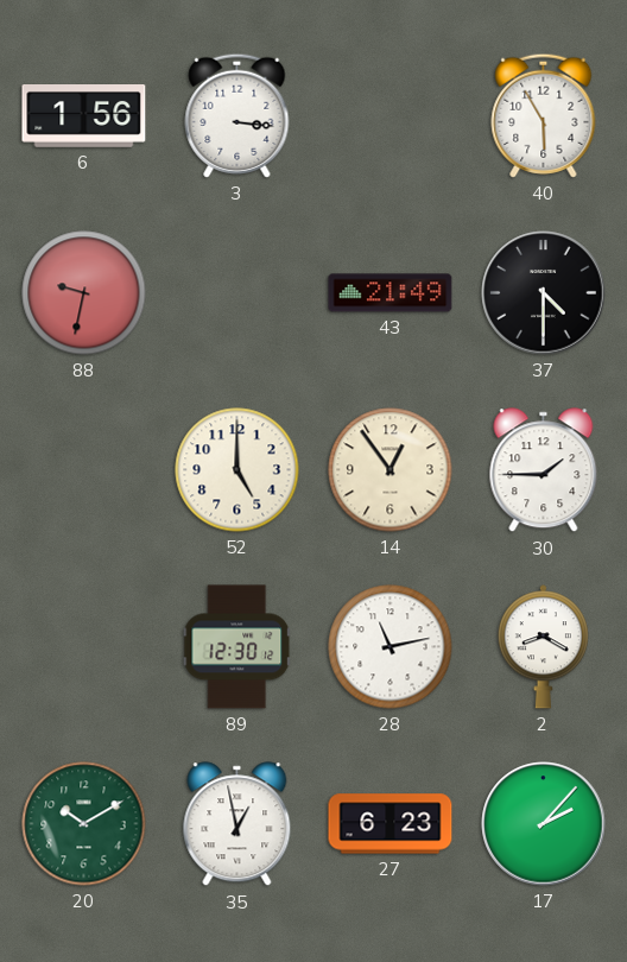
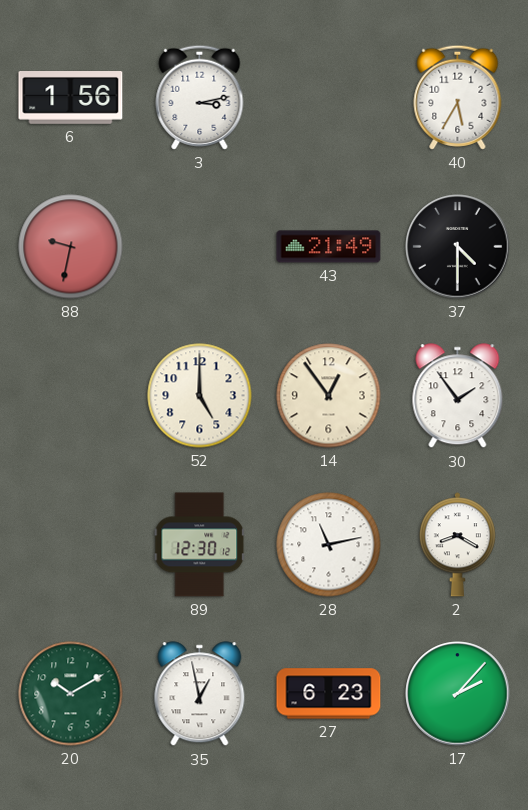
3: 3:16 -> 3:13
40: 5:55 -> 5:35
30: 1:45 -> 1:54
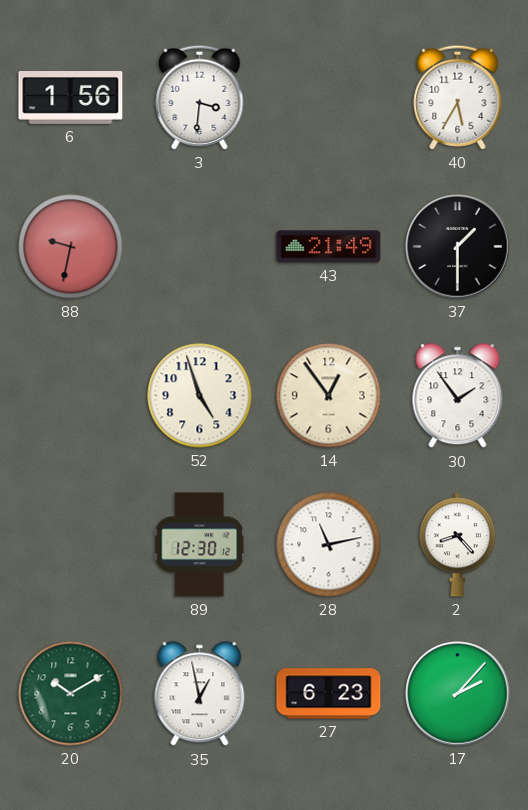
3: 3:13 -> 3:31
37: 4:30 -> 1:30
52: 5:00 -> 4:57
2: 8:20 -> 8:23
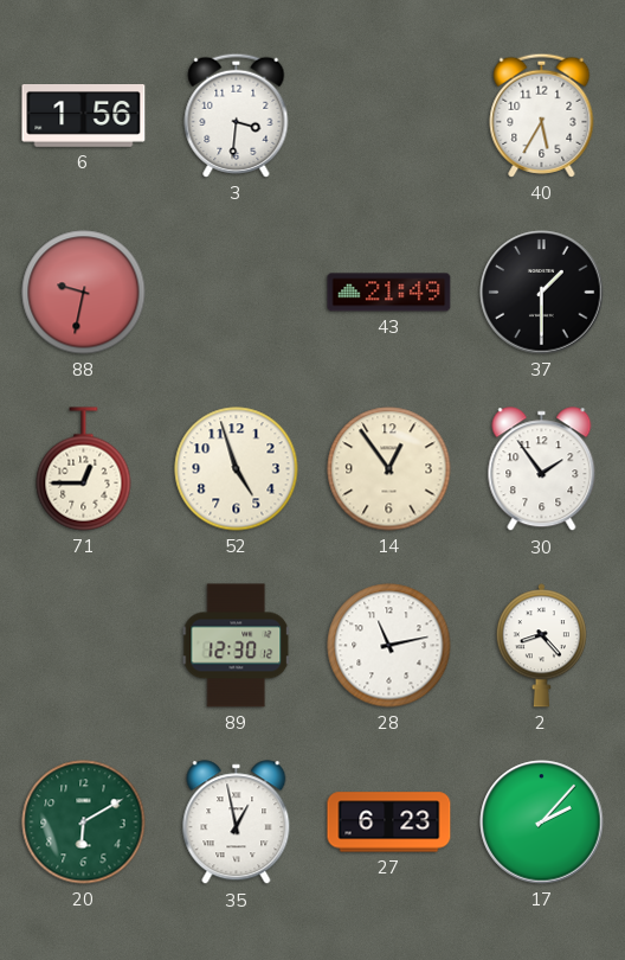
71: none -> 12:45
20: 10:10 -> 6:10
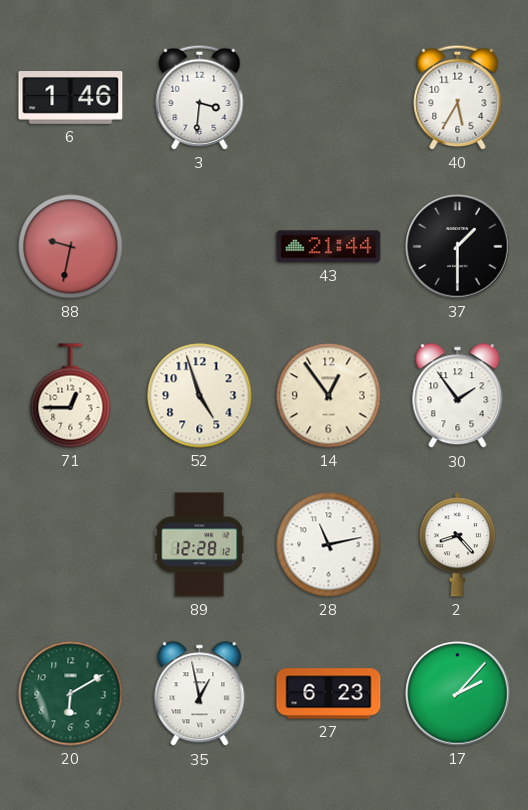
6: 1:56 -> 1:46
43: 21:49 -> 21:44
89: 12:30 -> 12:28
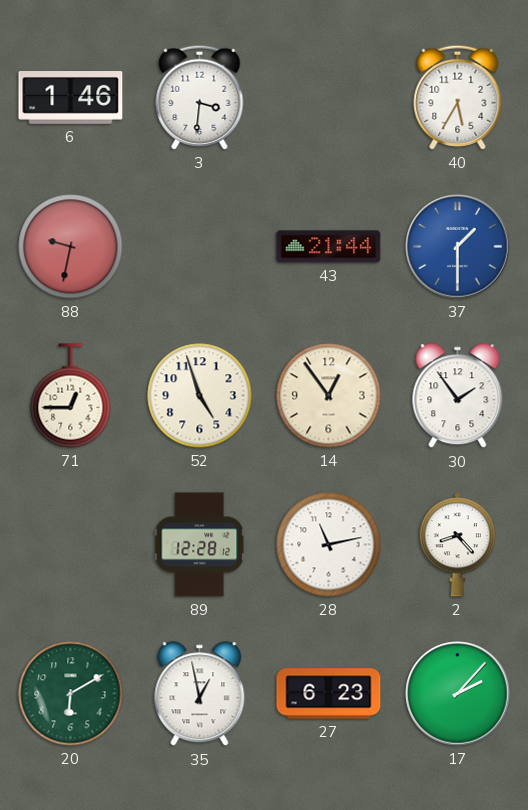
37 dial: black -> blue
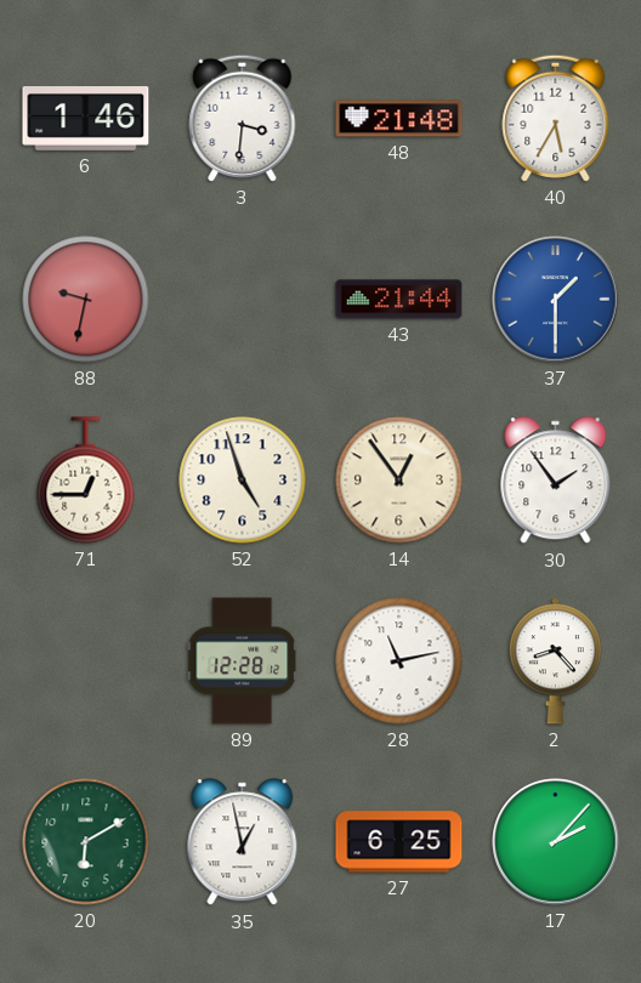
48: none -> 21:48
27: 6:23 -> 6:25
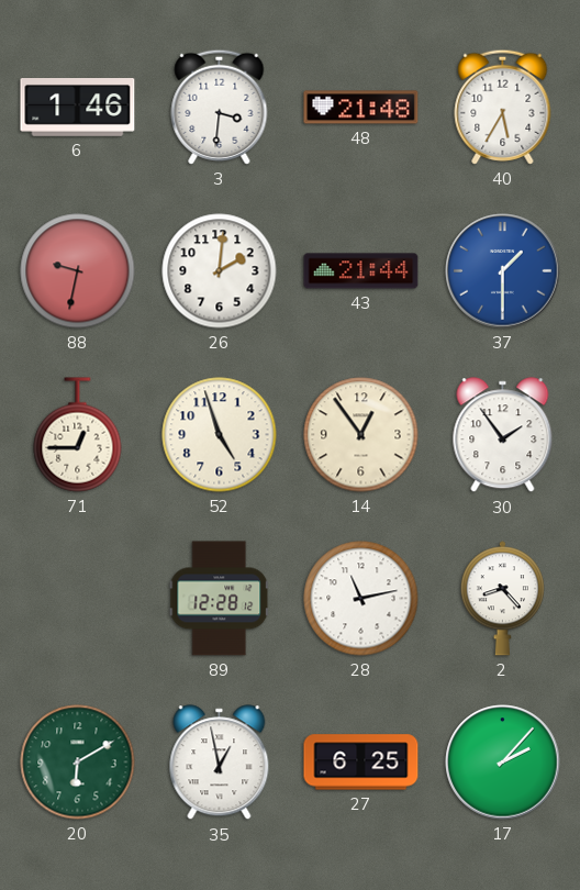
26: none -> 2:01
